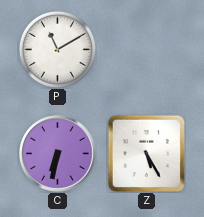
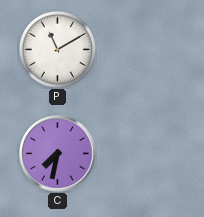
C: 6:32 -> 7:32
Z: 5:25 -> none
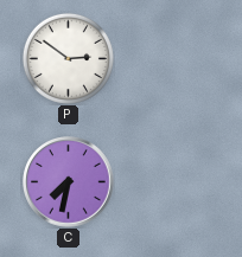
P: 11:10 -> 2:51
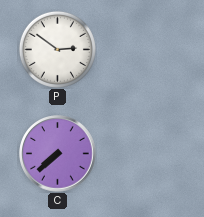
C: 7:32 -> 7:38
